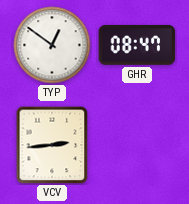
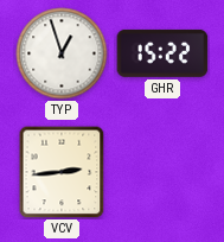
TYP: 12:51 -> 12:57
GHR: 08:47 -> 15:22
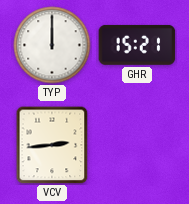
TYP: 12:57 -> 12:00
GHR: 15:22 -> 15:21
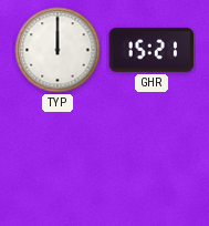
VCV: 2:44 -> none
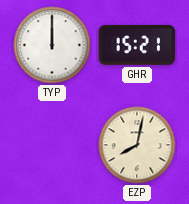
EZP: none -> 8:02
